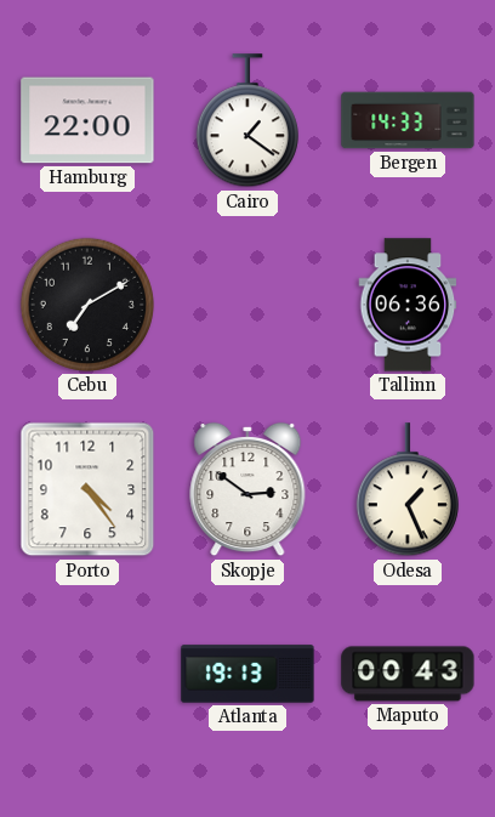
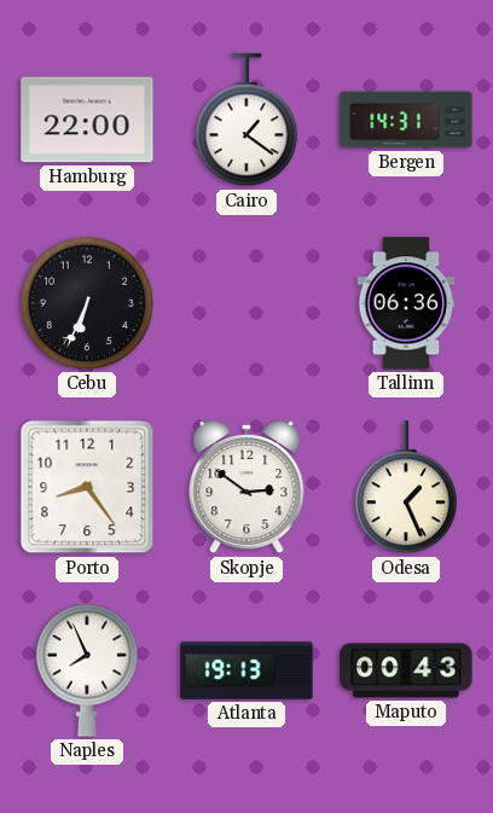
Bergen: 14:33 -> 14:31
Cebu: 7:10 -> 6:34
Porto: 4:24 -> 8:24
Naples: none -> 7:56
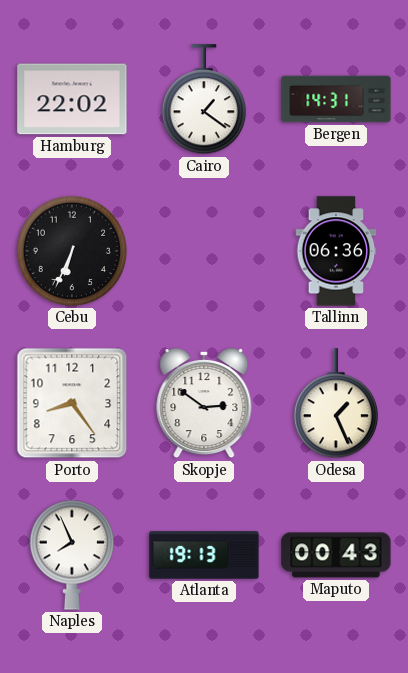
Hamburg: 22:00 -> 22:02
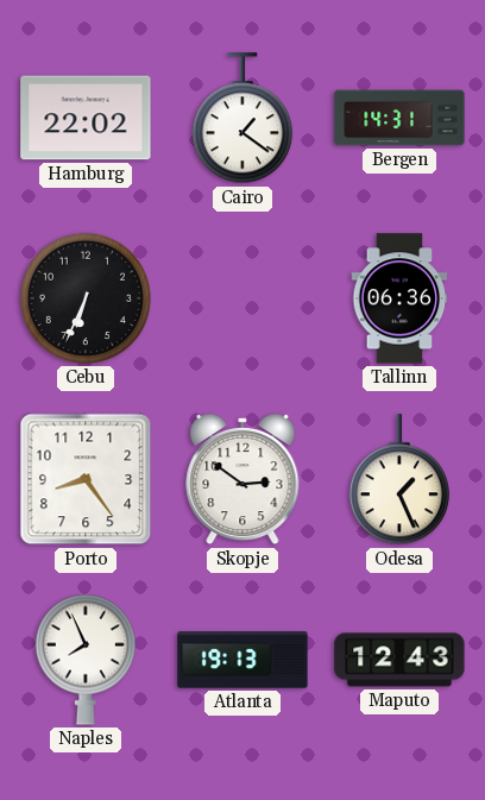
Maputo: 00:43 -> 12:43
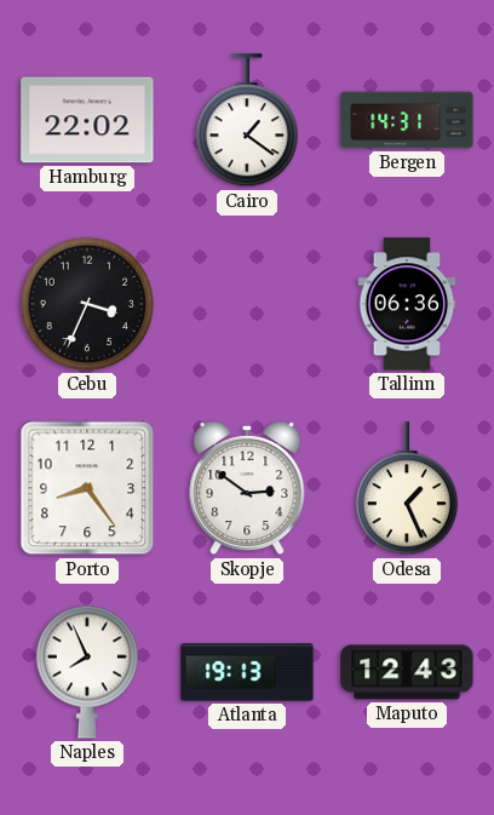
Cebu: 6:34 -> 3:34
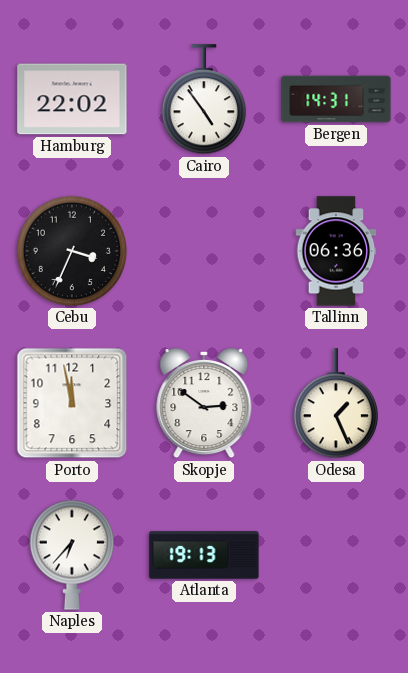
Cairo: 1:21 -> 4:54
Porto: 8:24 -> 11:58
Naples: 7:56 -> 6:37
Maputo: 12:43 -> none
